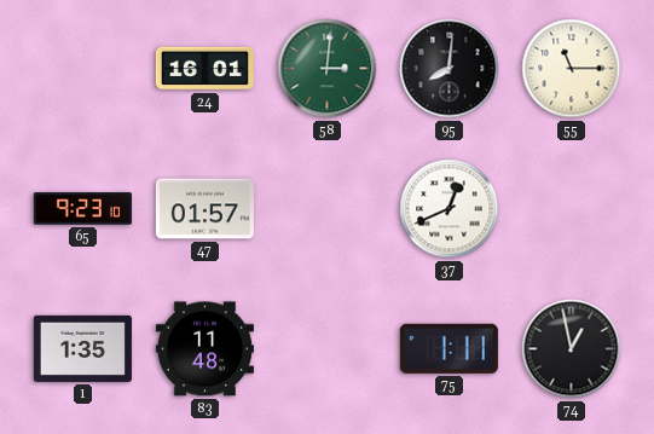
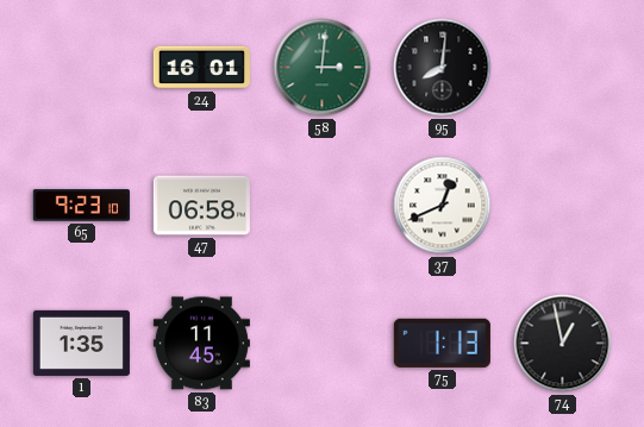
55: 11:15 -> none
47: 01:57 -> 06:58
83: 11:48 -> 11:45
75: 1:11 -> 1:13
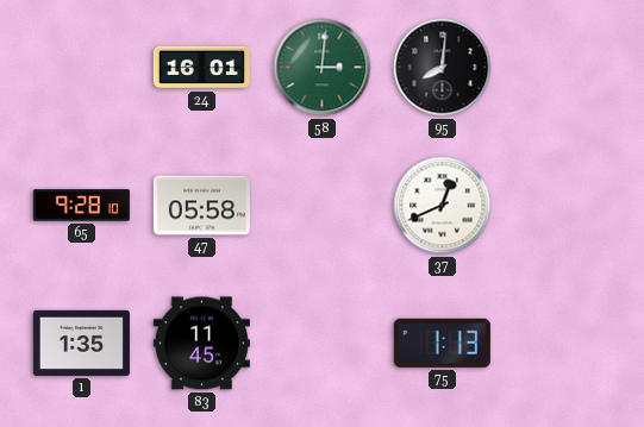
65: 9:23 -> 9:28
47: 06:58 -> 05:58
74: 12:58 -> none
